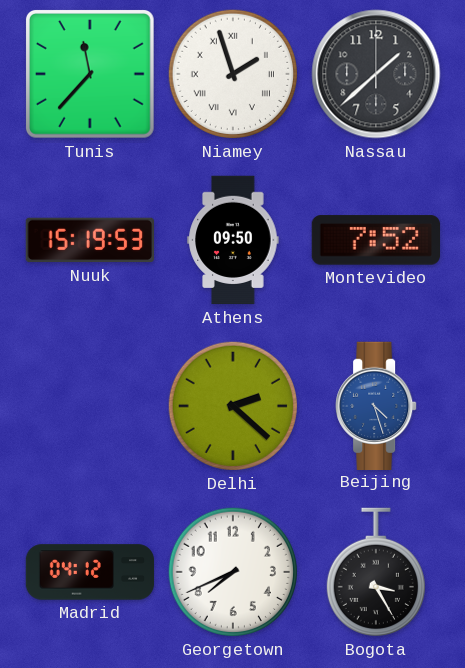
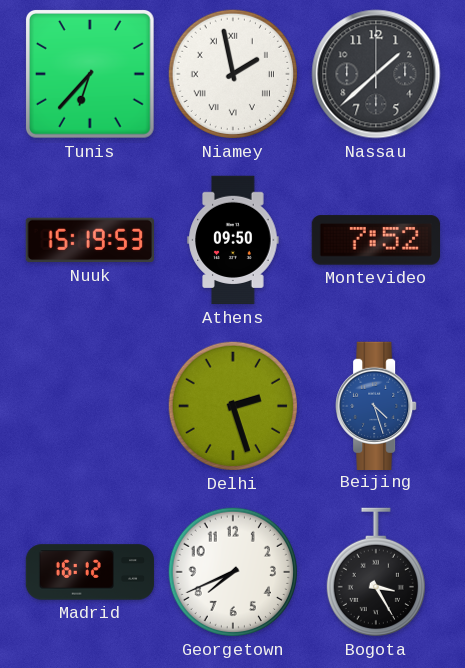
Tunis: 11:37 -> 6:37
Niamey: 1:57 -> 1:58
Delhi: 2:22 -> 2:27
Madrid: 04:12 -> 16:12
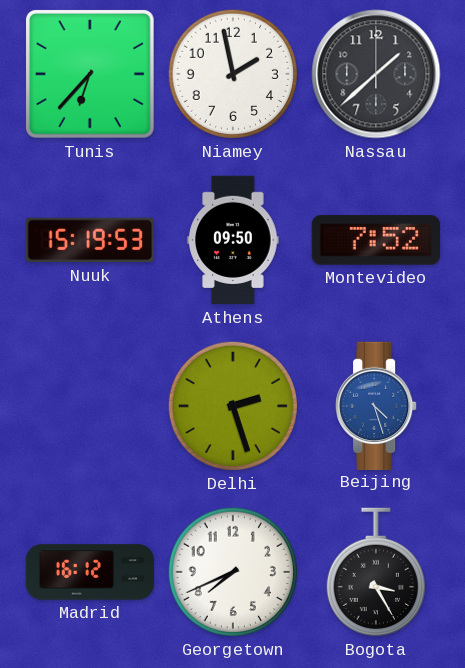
Niamey numerals: Roman -> Arabic
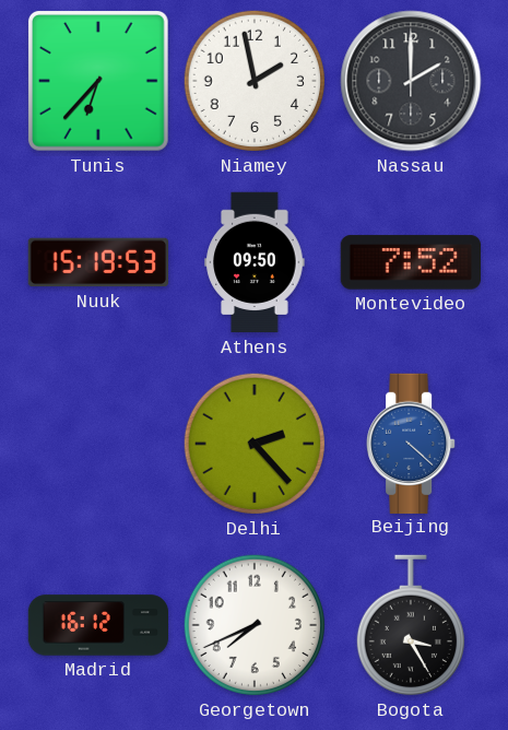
Nassau: 1:38 -> 2:00
Delhi: 2:27 -> 2:23
Beijing: 4:27 -> 4:22
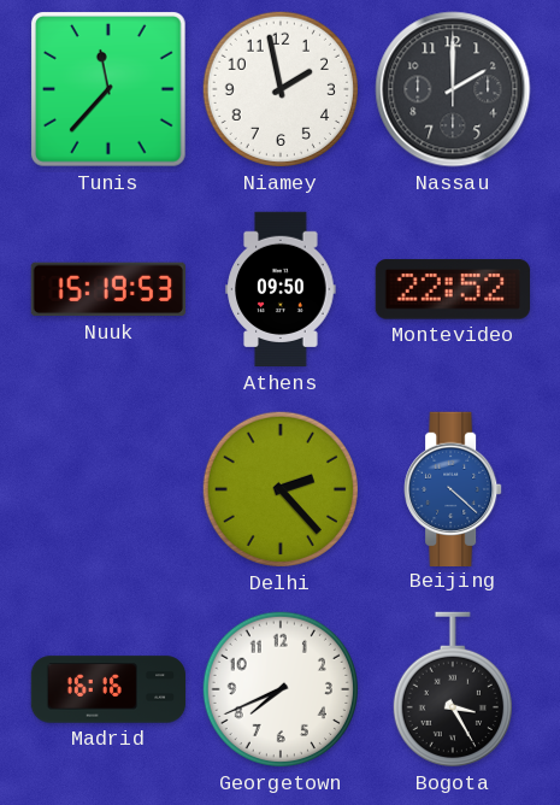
Tunis: 6:37 -> 11:37
Montevideo: 7:52 -> 22:52
Madrid: 16:12 -> 16:16
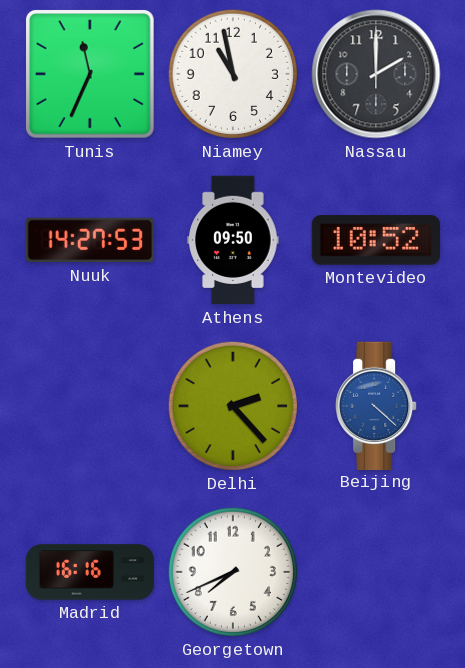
Tunis: 11:37 -> 11:34
Niamey: 1:58 -> 10:58
Nuuk: 15:19 -> 14:27
Montevideo: 22:52 -> 10:52
Bogota: 3:25 -> none
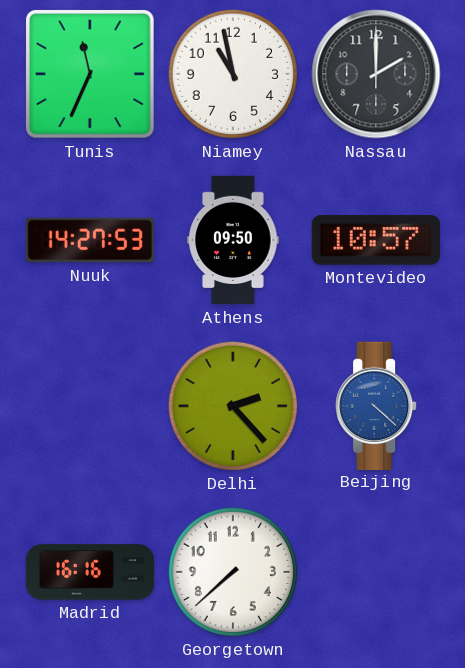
Montevideo: 10:52 -> 10:57
Georgetown: 7:41 -> 7:38
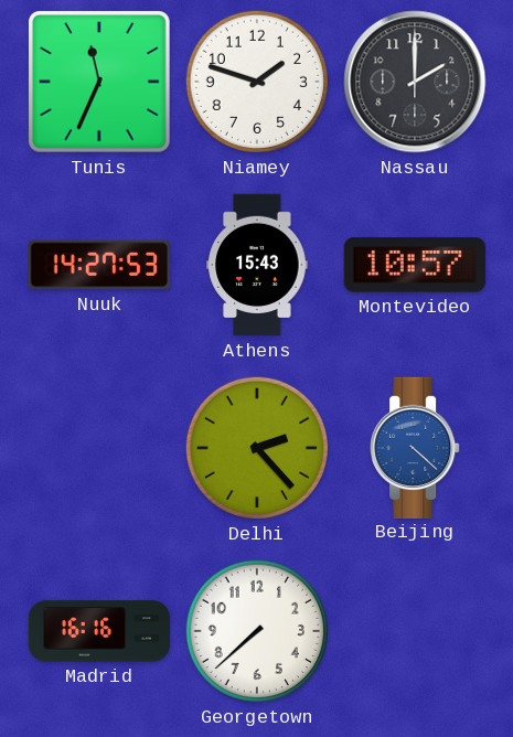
Niamey: 10:58 -> 1:48
Athens: 09:50 -> 15:43
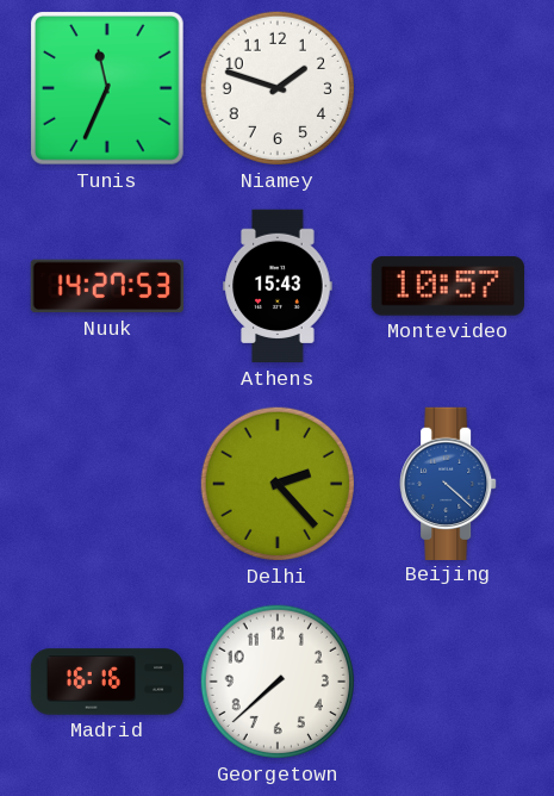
Nassau: 2:00 -> none
